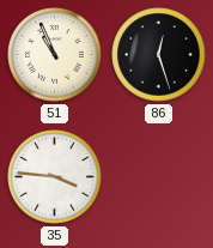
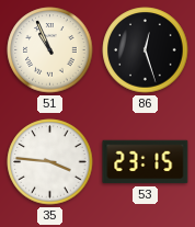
53: none -> 23:15
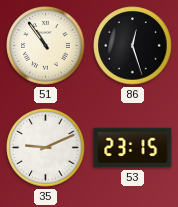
51: 10:56 -> 10:54
35: 3:46 -> 9:11
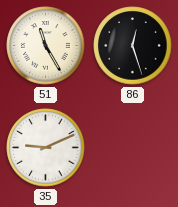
51: 10:54 -> 11:25
53: 23:15 -> none
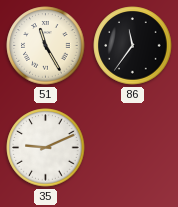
86: 12:27 -> 11:36
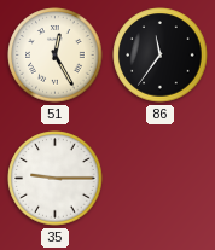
51: 11:25 -> 12:25
35: 9:11 -> 9:15
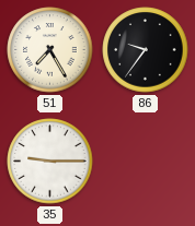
51: 12:25 -> 7:25
86: 11:36 -> 9:36
